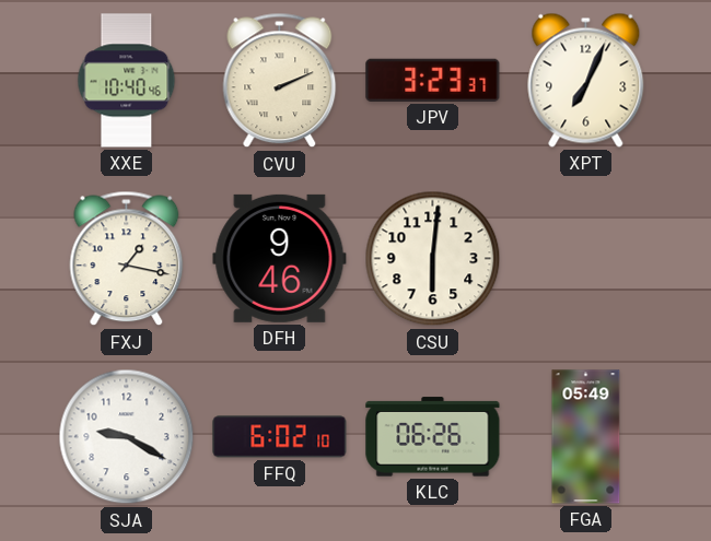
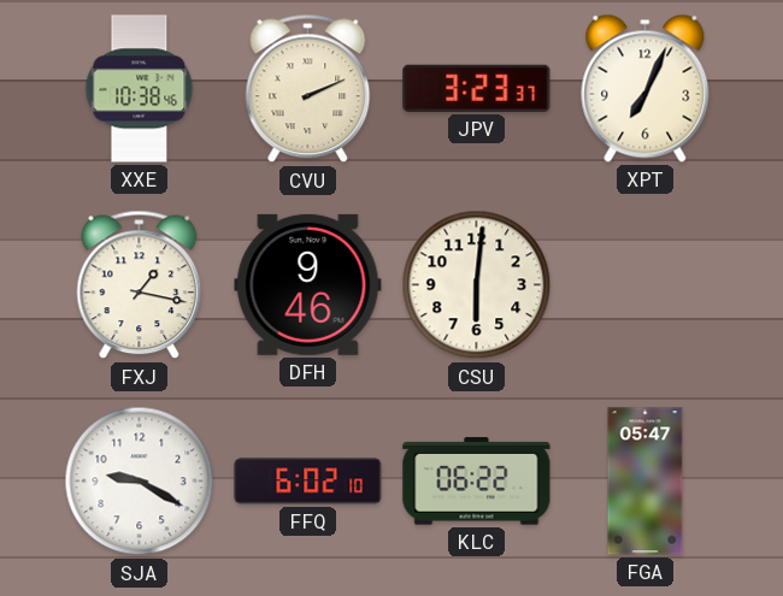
XXE: 10:40 -> 10:38
KLC: 06:26 -> 06:22
FGA: 05:49 -> 05:47
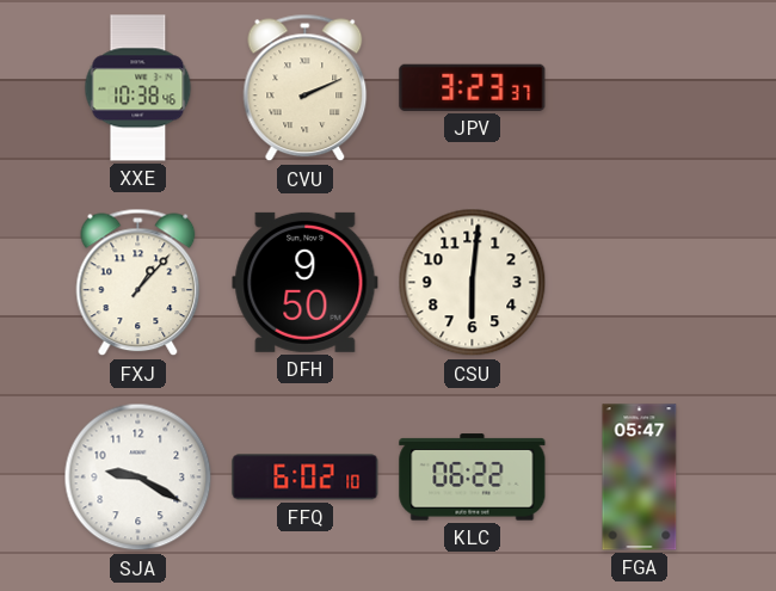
XPT: 7:04 -> none
FXJ: 1:17 -> 1:07
DFH: 9:46 -> 9:50
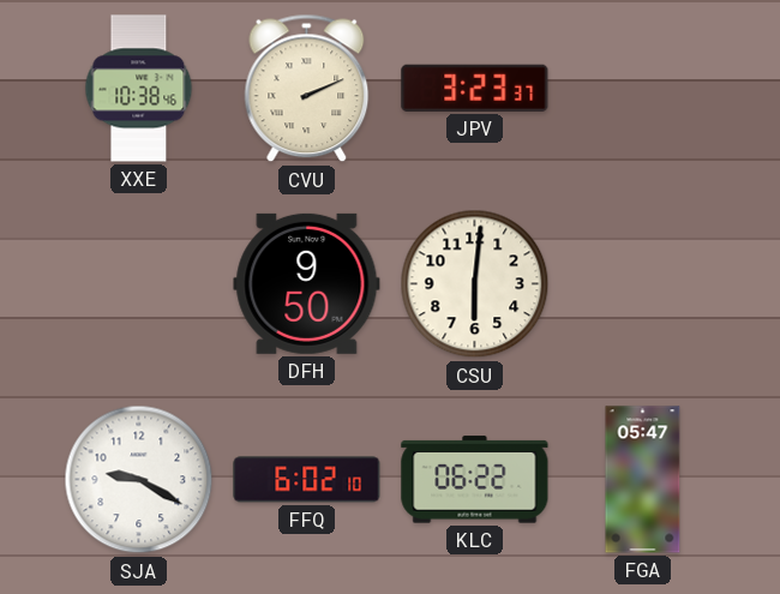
FXJ: 1:07 -> none
